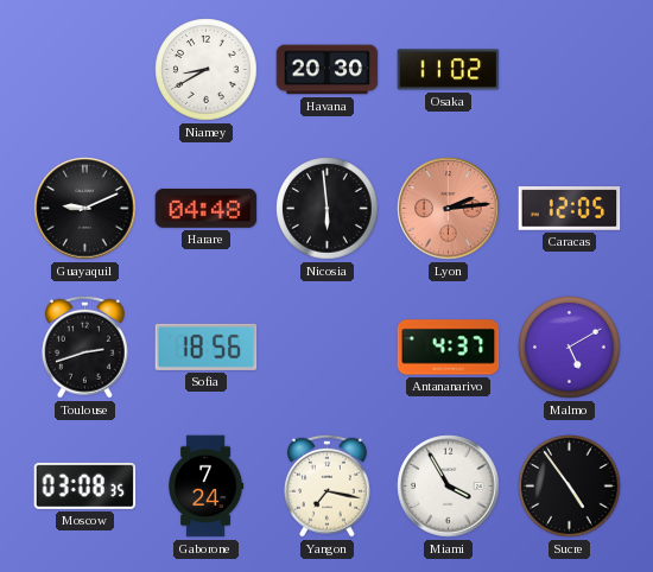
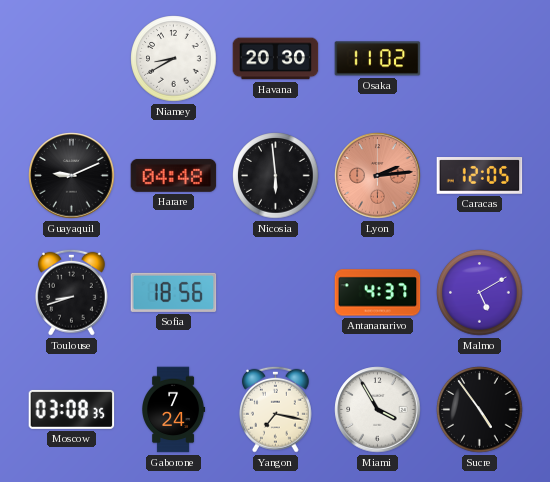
Toulouse: 2:42 -> 8:42
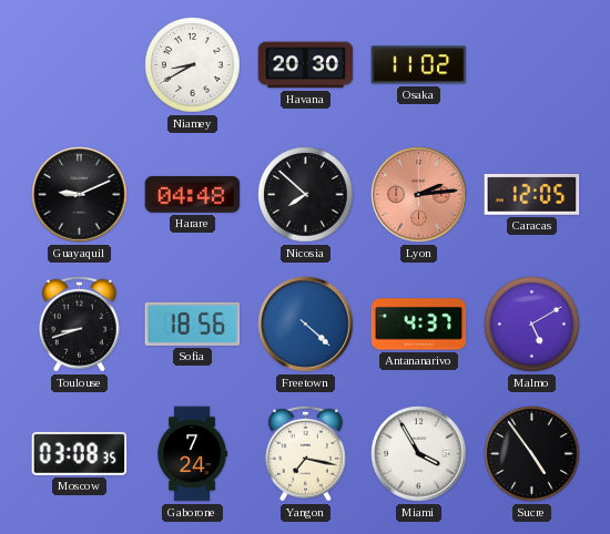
Nicosia: 5:59 -> 7:52
Freetown: none -> 4:22
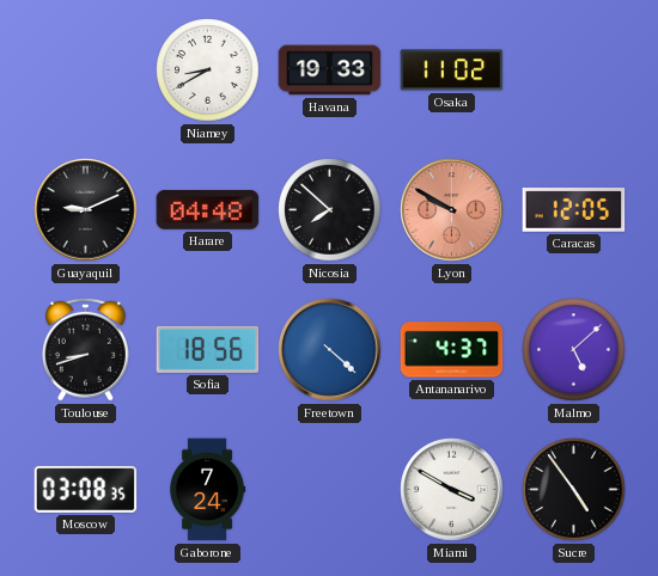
Havana: 20:30 -> 19:33
Lyon: 2:14 -> 9:50
Malmo: 5:10 -> 5:08
Yangon: 7:17 -> none
Miami: 3:55 -> 3:50
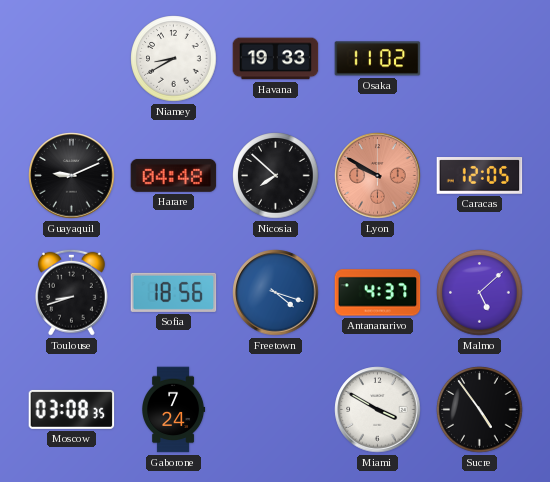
Freetown: 4:22 -> 4:18
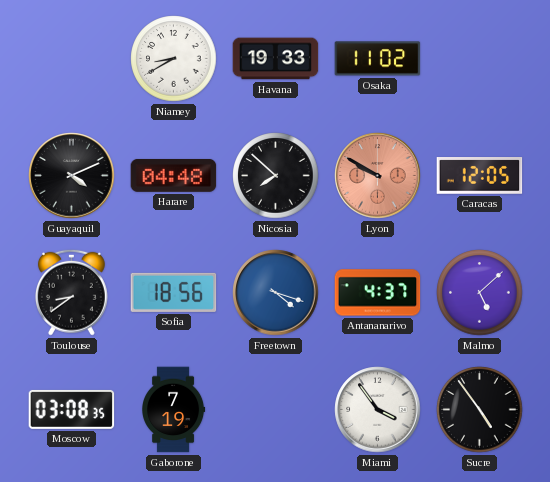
Guayaquil: 9:11 -> 4:11
Toulouse: 8:42 -> 8:39
Gaborone: 7:24 -> 7:19
Miami: 3:50 -> 3:54
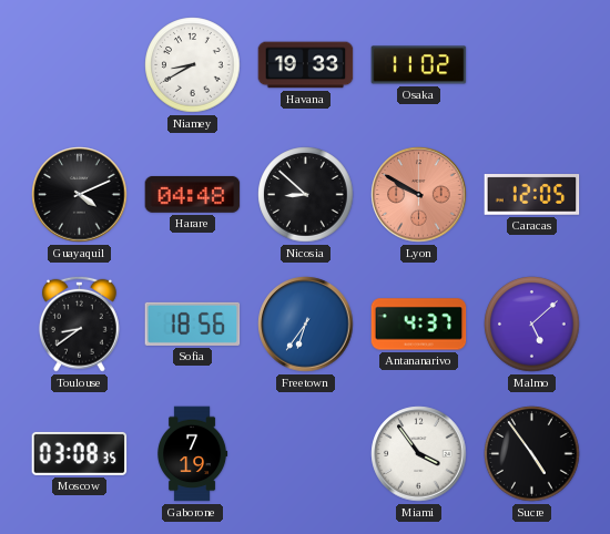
Nicosia: 7:52 -> 8:52
Freetown: 4:18 -> 6:36
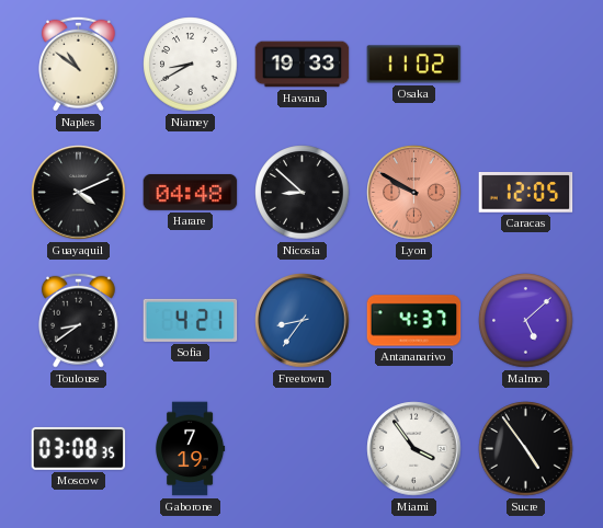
Naples: none -> 10:51
Sofia: 18:56 -> 4:21
Freetown: 6:36 -> 8:36
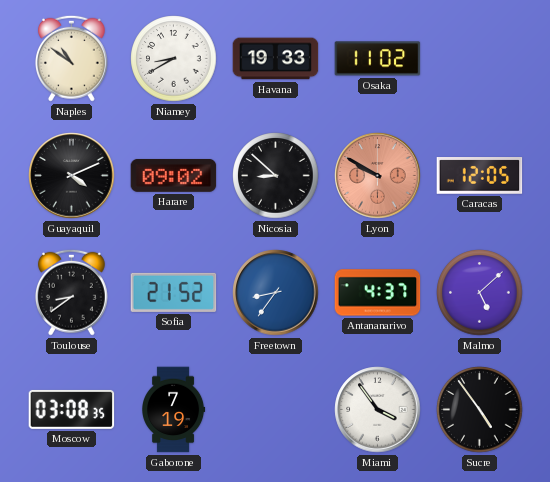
Harare: 04:48 -> 09:02
Sofia: 4:21 -> 21:52
